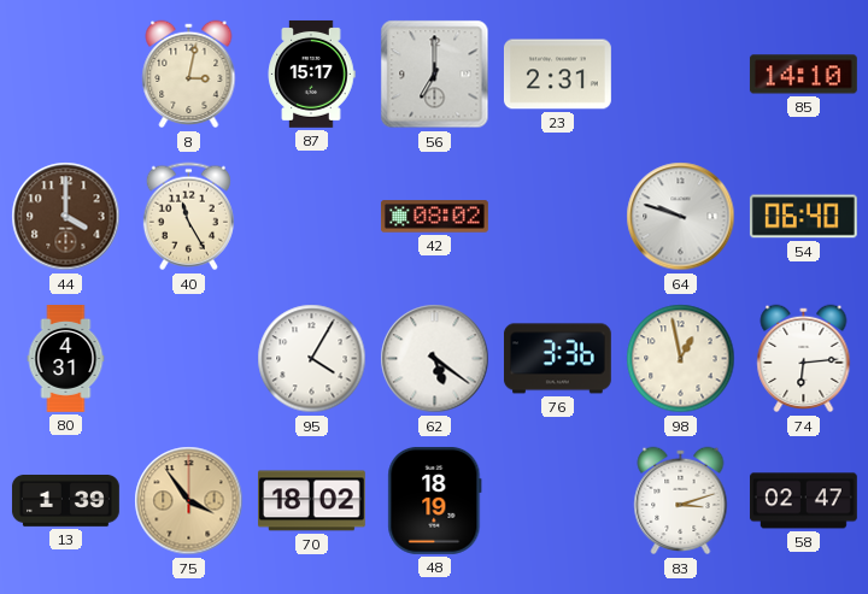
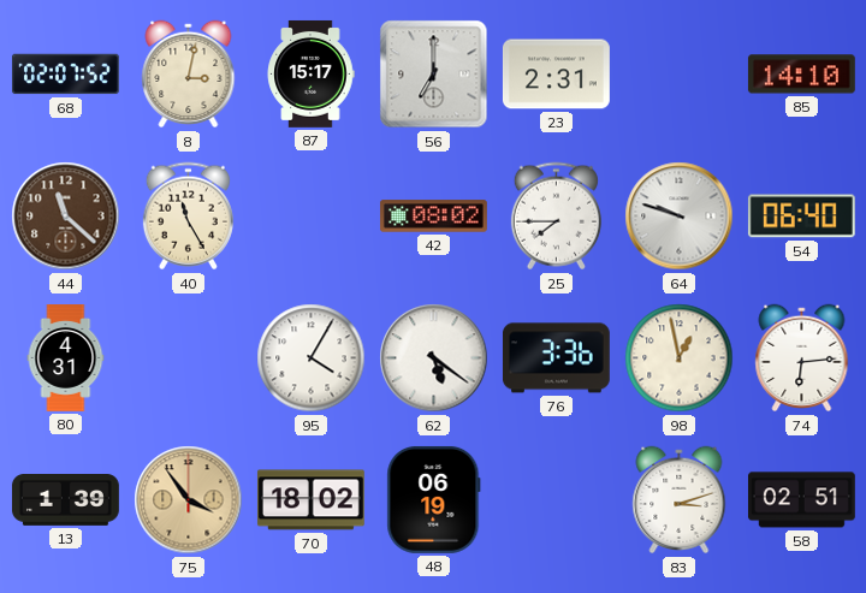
68: none -> 02:07
44: 4:00 -> 11:22
25: none -> 7:45
48: 18:19 -> 06:19
58: 02:47 -> 02:51
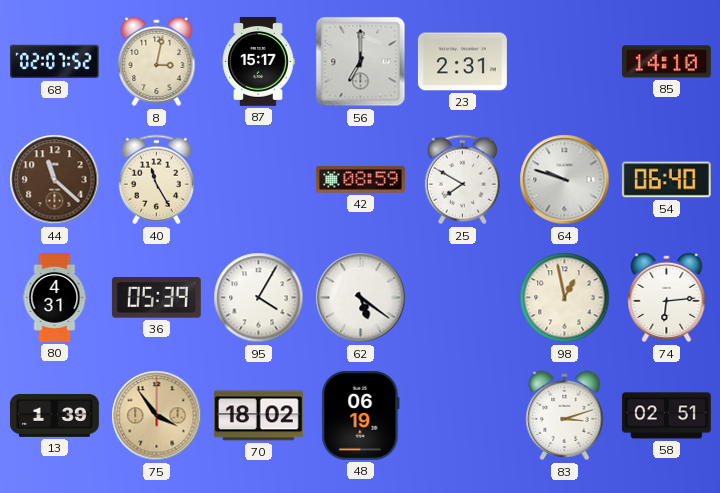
42: 08:02 -> 08:59
25: 7:45 -> 7:50
36: none -> 05:39
76: 3:36 -> none
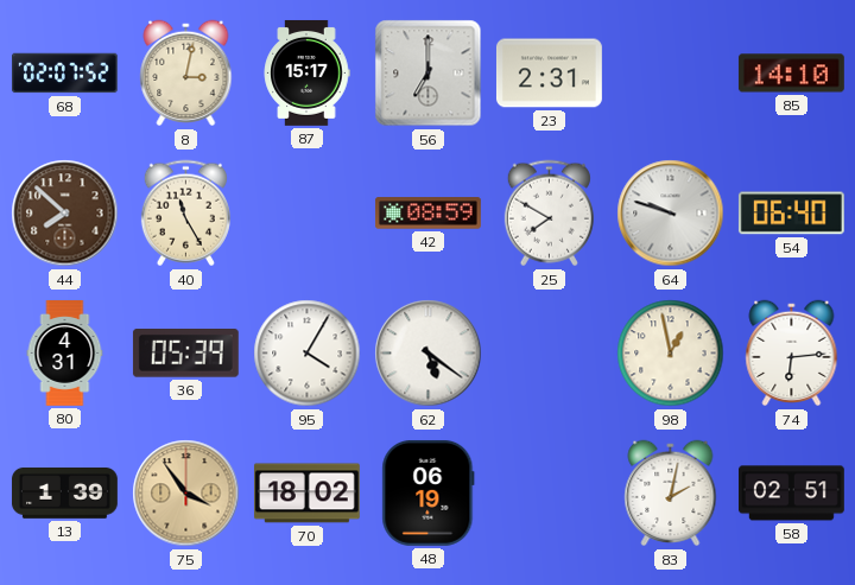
44: 11:22 -> 7:52
83: 3:12 -> 2:02
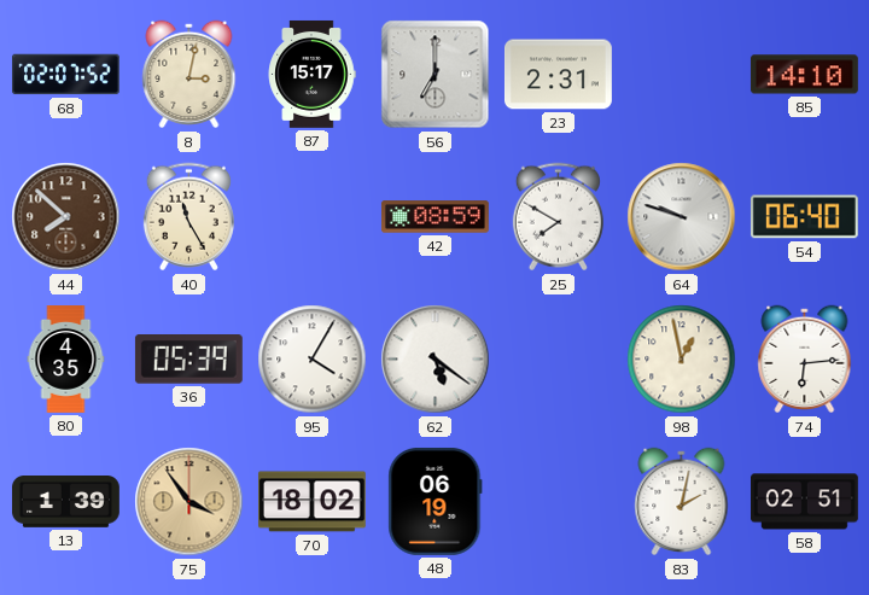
80: 4:31 -> 4:35
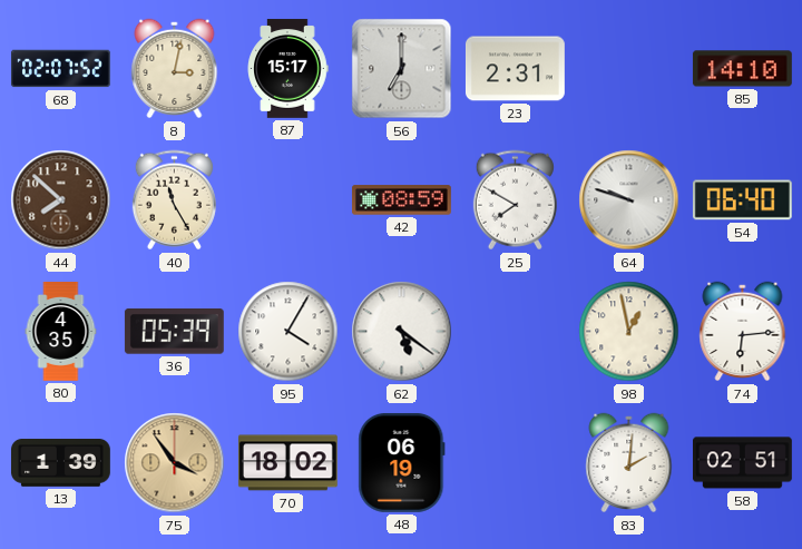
83: 2:02 -> 2:01
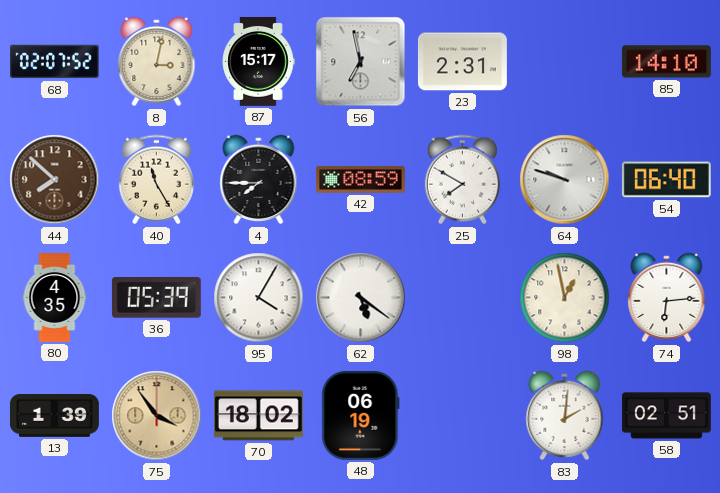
56: 7:00 -> 6:58
4: none -> 7:45
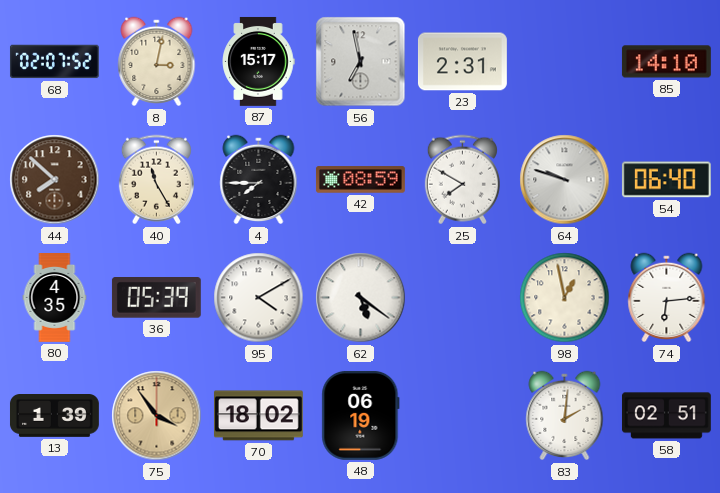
95: 4:05 -> 4:10
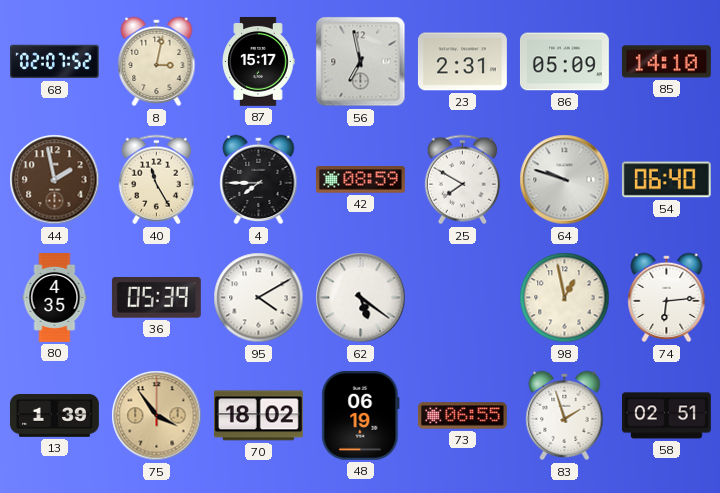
86: none -> 05:09
44: 7:52 -> 1:58
73: none -> 06:55
83: 2:01 -> 1:57
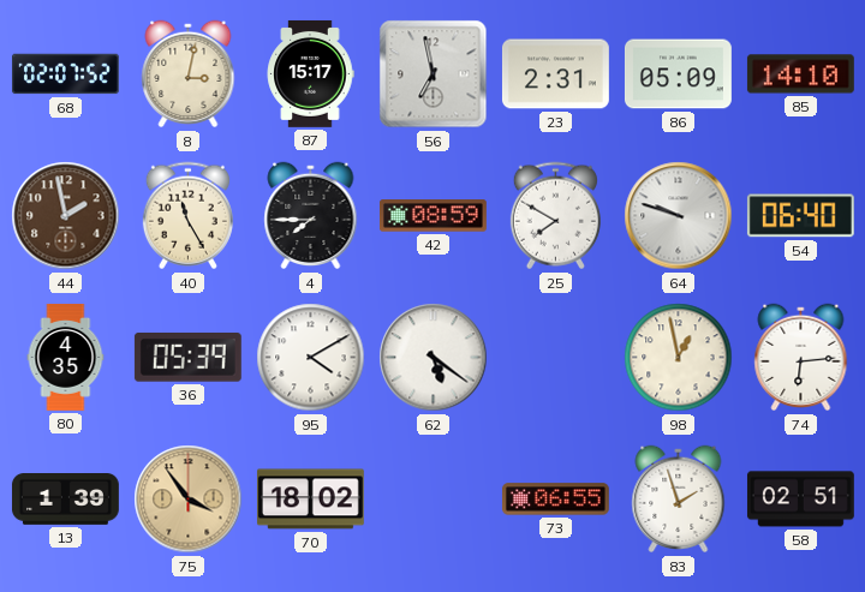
48: 06:19 -> none
